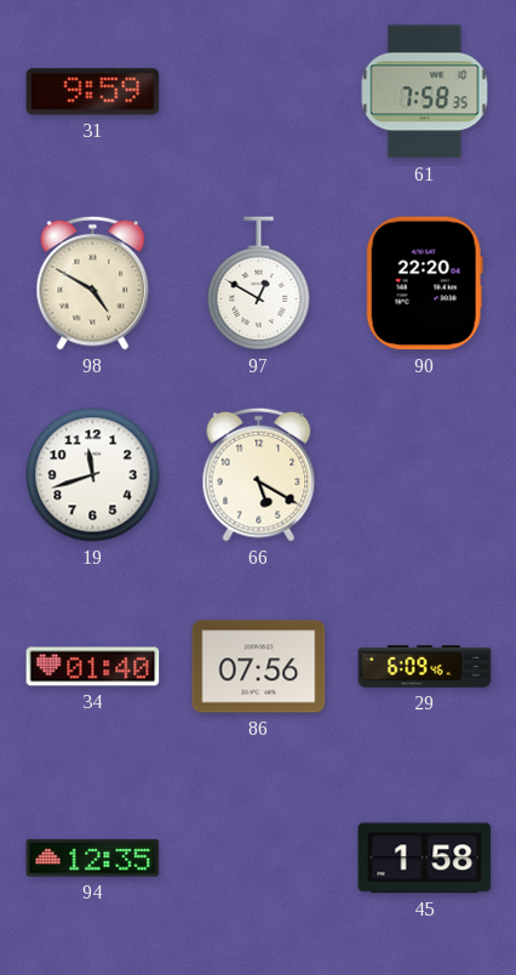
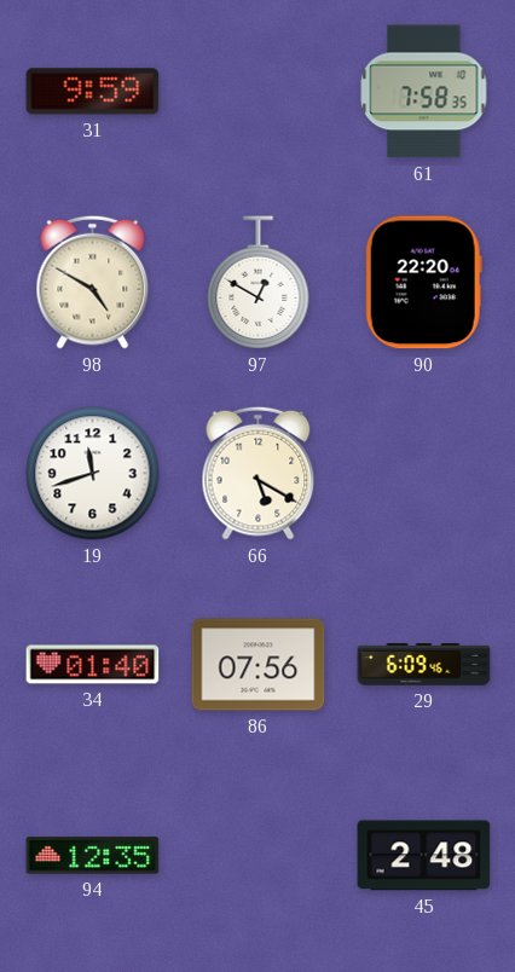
45: 1:58 -> 2:48
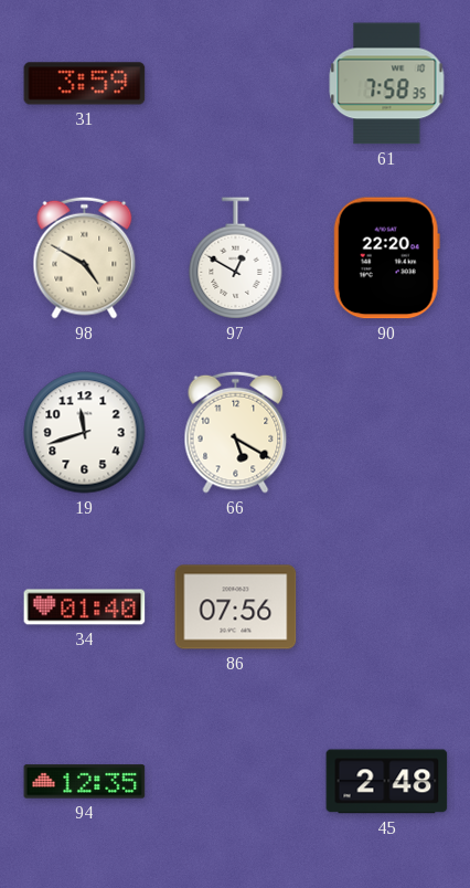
31: 9:59 -> 3:59
29: 6:09 -> none
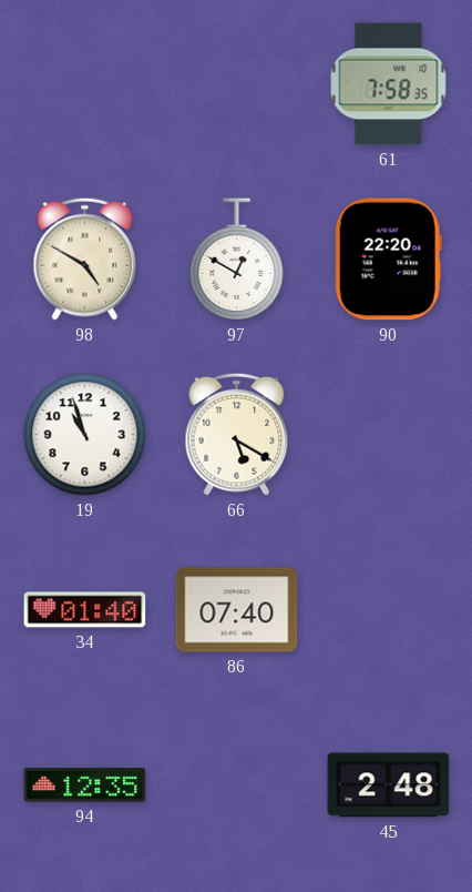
31: 3:59 -> none
19: 11:42 -> 10:57
86: 07:56 -> 07:40
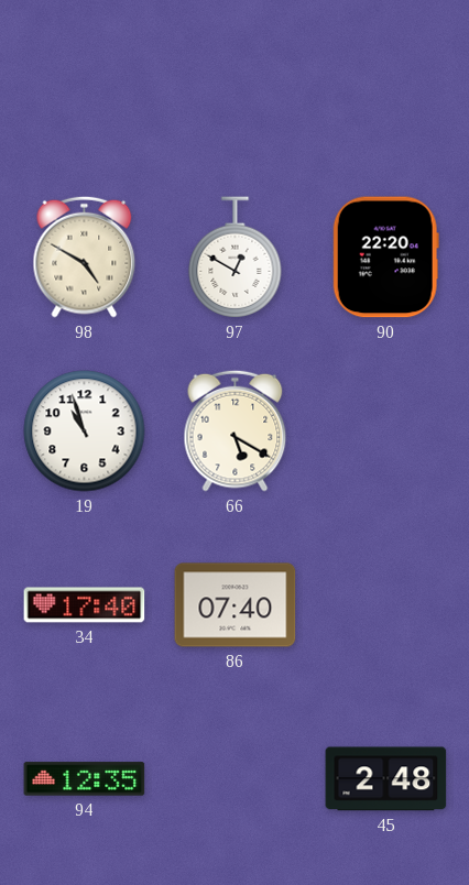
61: 7:58 -> none
34: 01:40 -> 17:40
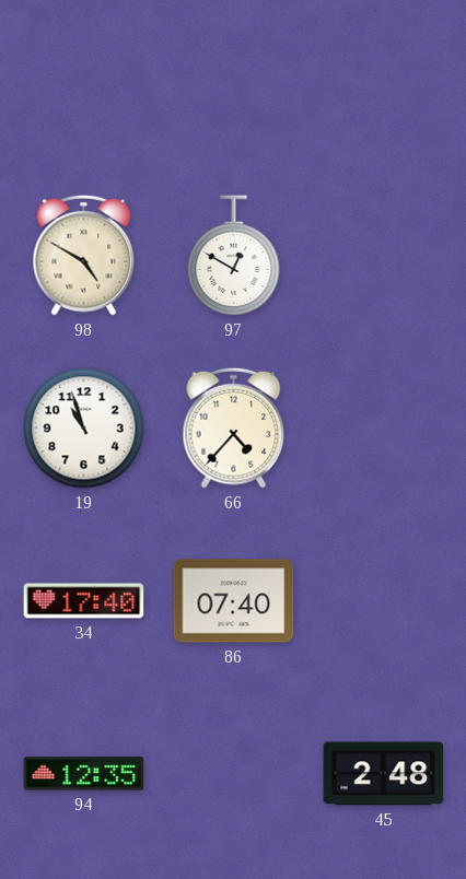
90: 22:20 -> none
66: 5:20 -> 4:37
